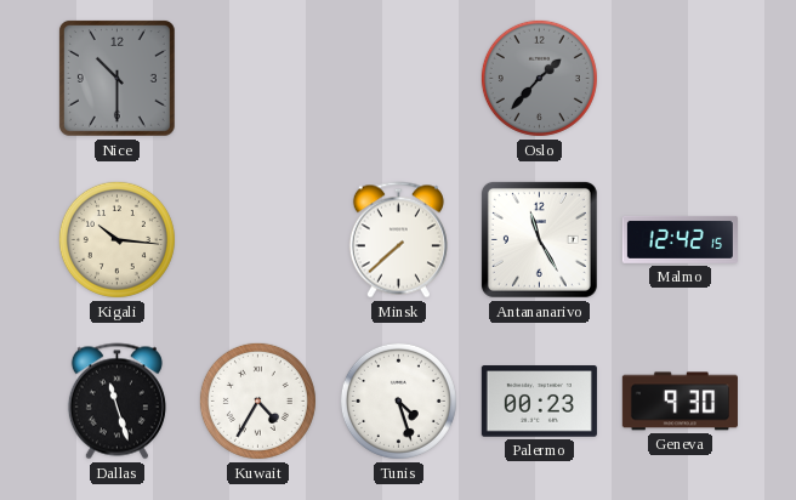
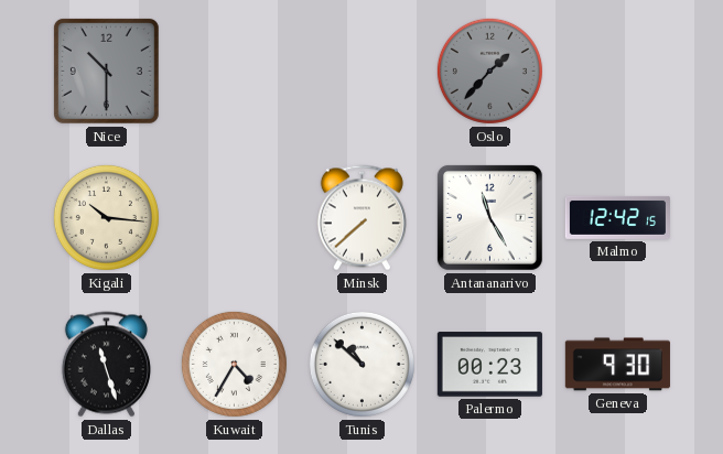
Tunis: 4:27 -> 10:52
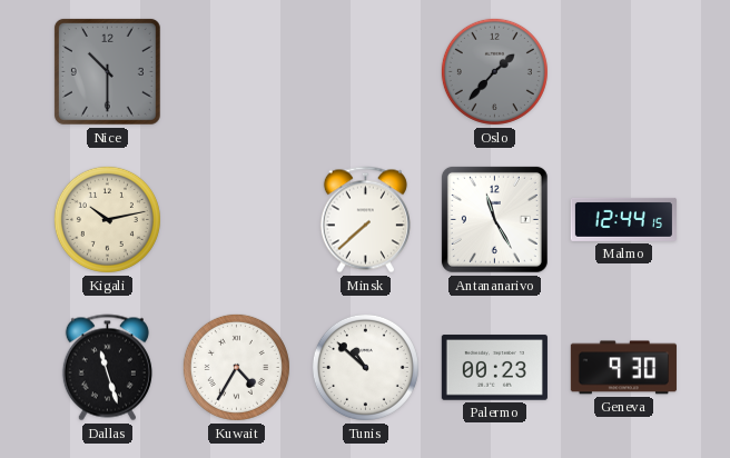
Kigali: 10:16 -> 10:13
Malmo: 12:42 -> 12:44
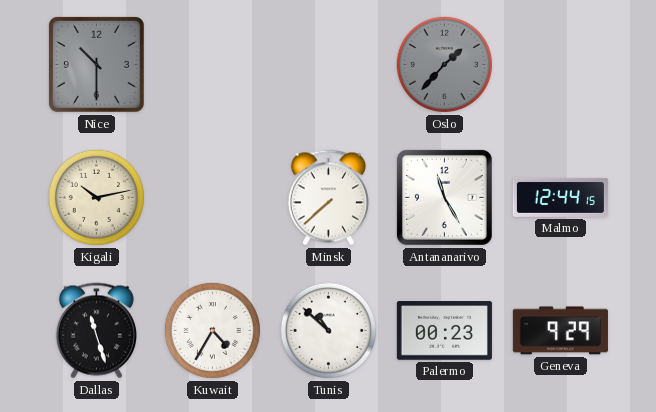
Geneva: 9:30 -> 9:29
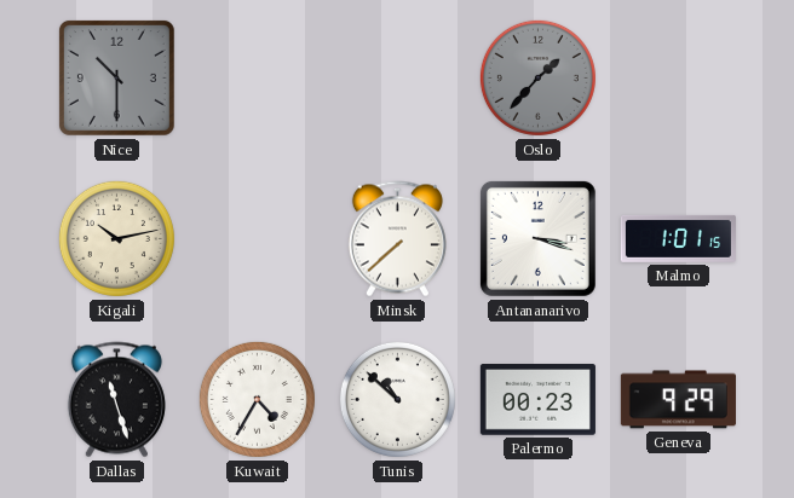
Antananarivo: 11:25 -> 3:18
Malmo: 12:44 -> 1:01
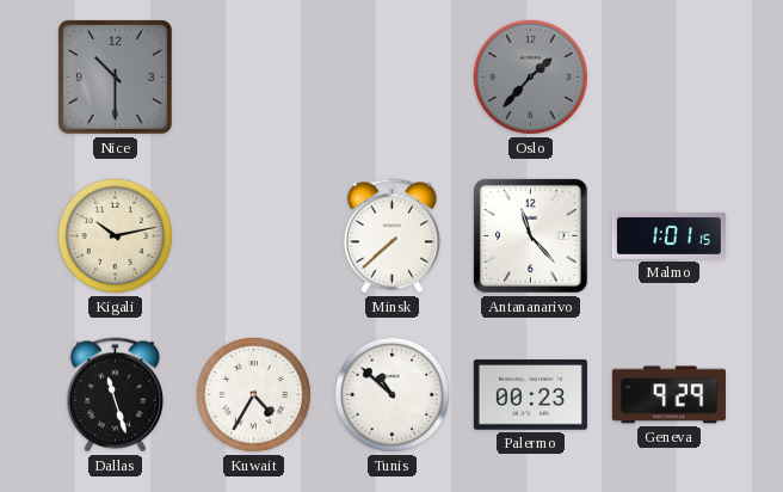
Antananarivo: 3:18 -> 11:23
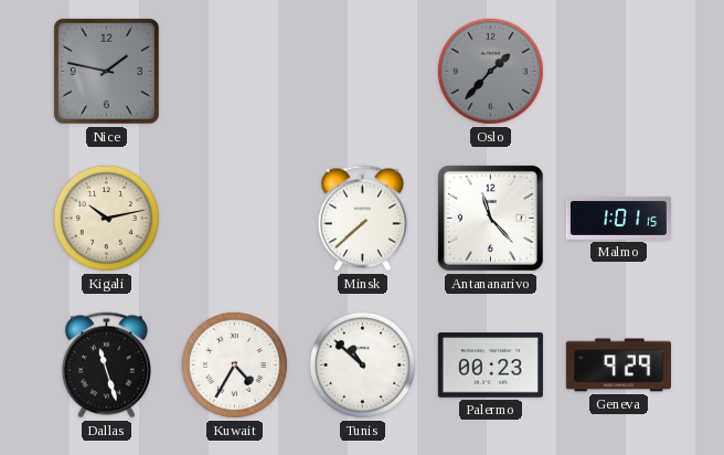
Nice: 10:30 -> 1:47
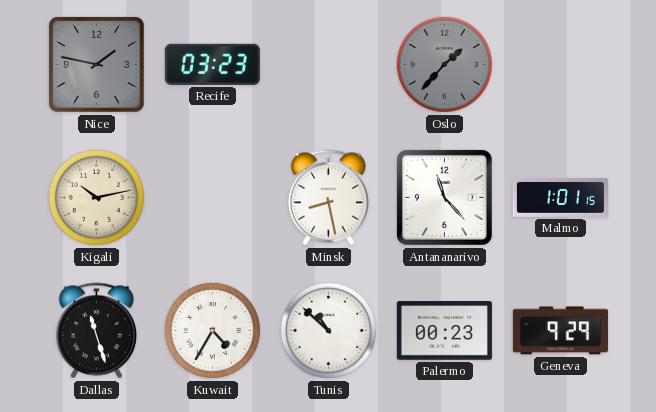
Recife: none -> 03:23
Minsk: 7:38 -> 8:28
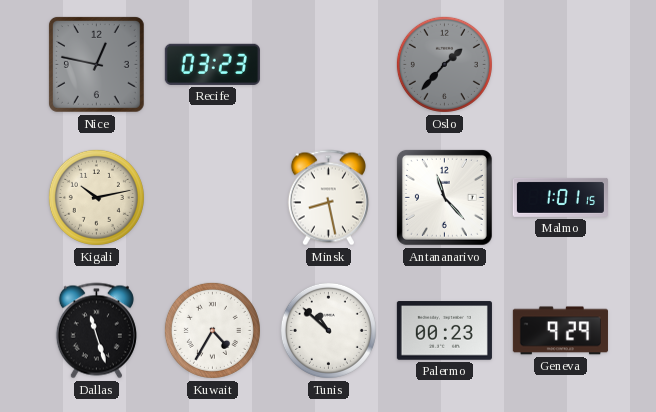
Nice: 1:47 -> 12:47
